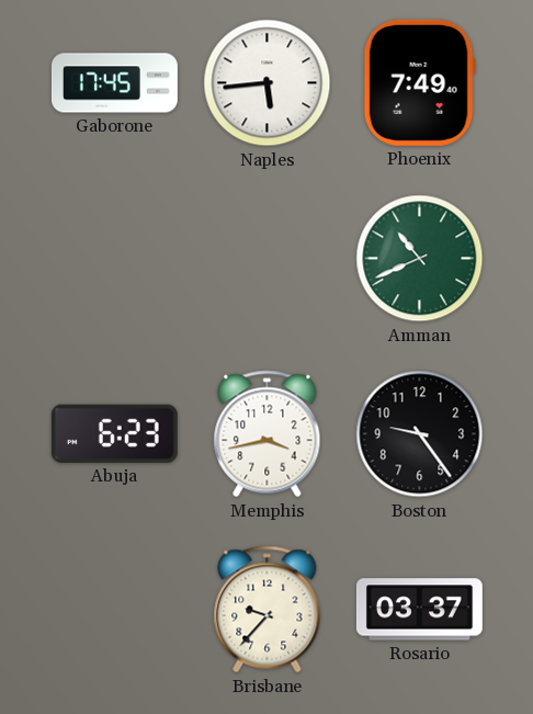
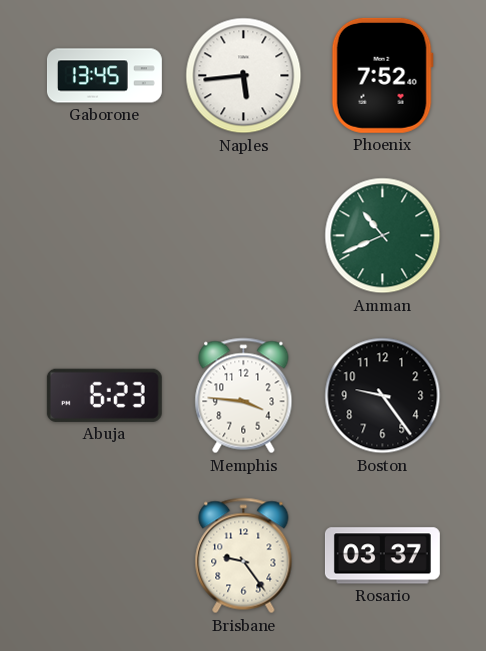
Gaborone: 17:45 -> 13:45
Phoenix: 7:49 -> 7:52
Memphis: 3:43 -> 3:46
Brisbane: 9:37 -> 9:24
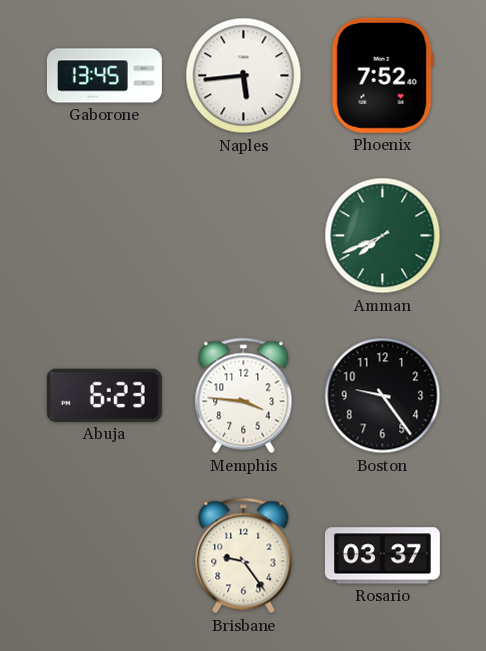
Amman: 10:41 -> 7:41
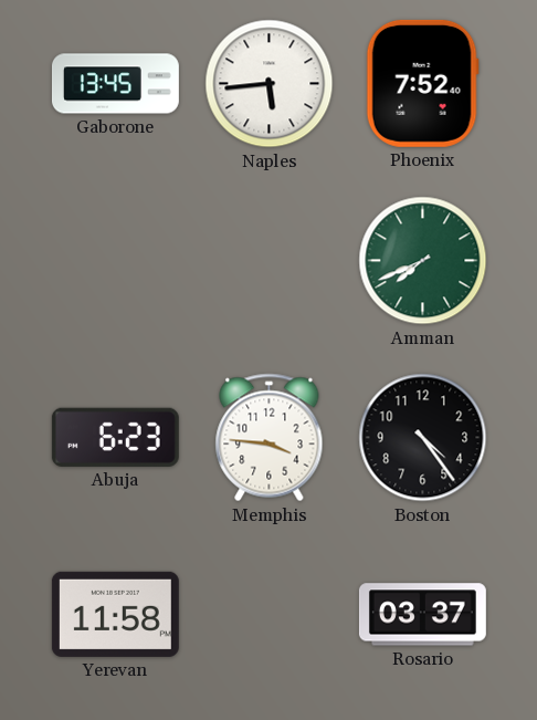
Boston: 9:24 -> 4:24
Yerevan: none -> 11:58
Brisbane: 9:24 -> none
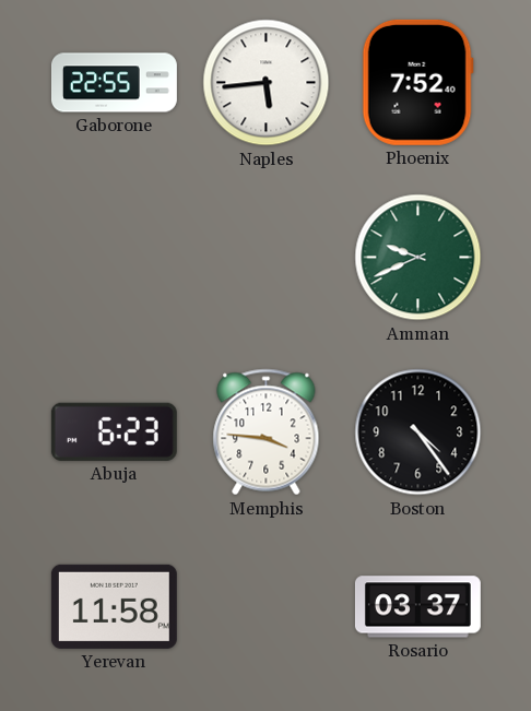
Gaborone: 13:45 -> 22:55
Amman: 7:41 -> 9:41
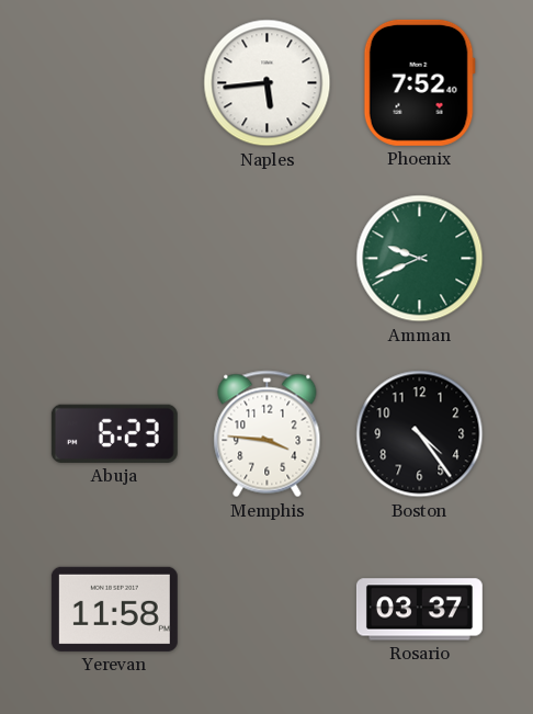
Gaborone: 22:55 -> none
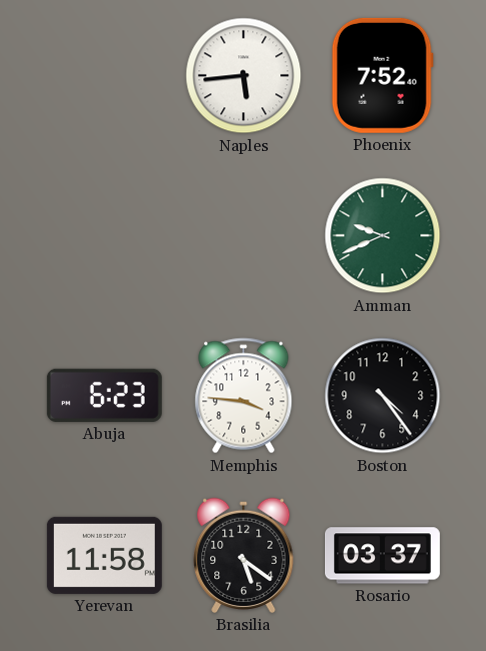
Brasilia: none -> 5:21
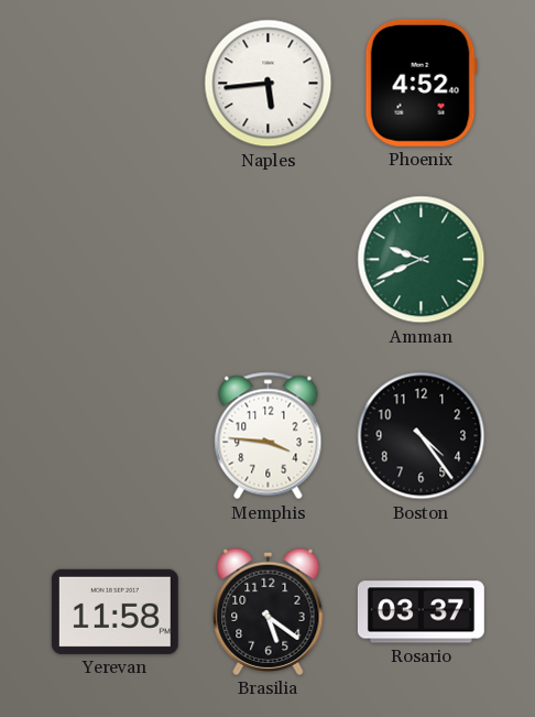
Phoenix: 7:52 -> 4:52
Abuja: 6:23 -> none
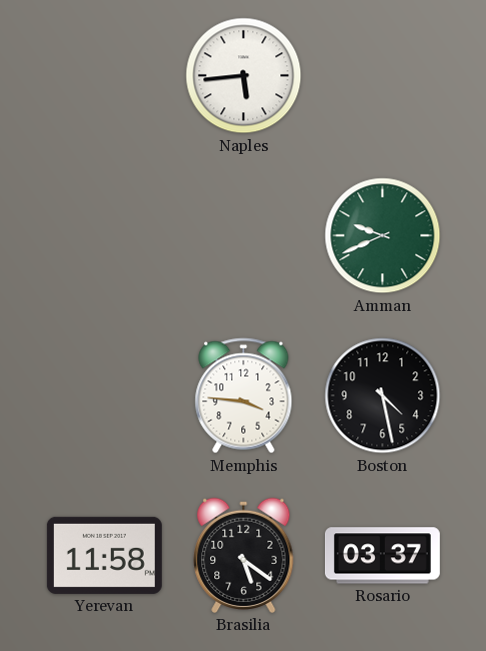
Phoenix: 4:52 -> none
Boston: 4:24 -> 4:28
